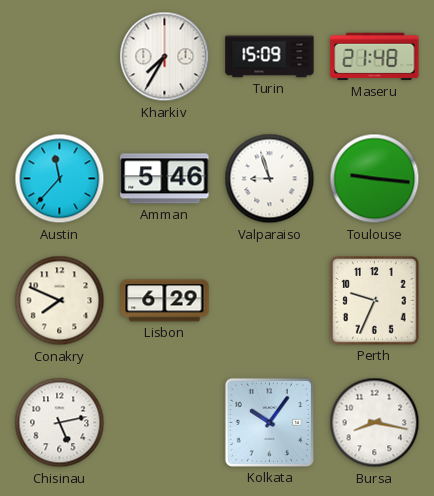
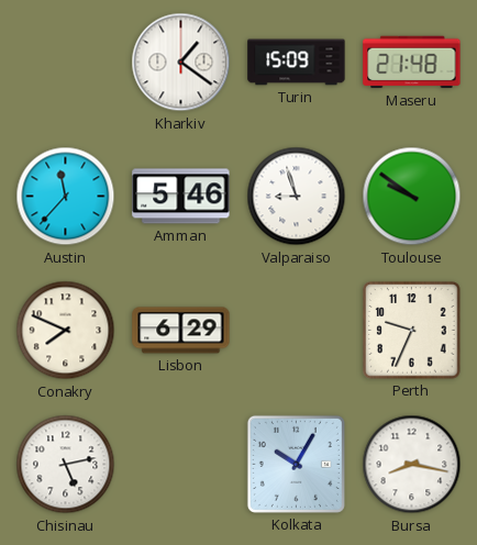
Kharkiv: 7:35 -> 1:21
Toulouse: 9:16 -> 9:51
Kolkata: 10:06 -> 10:05
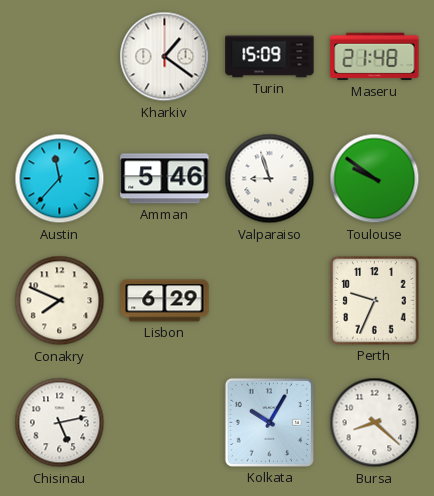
Bursa: 8:17 -> 8:22
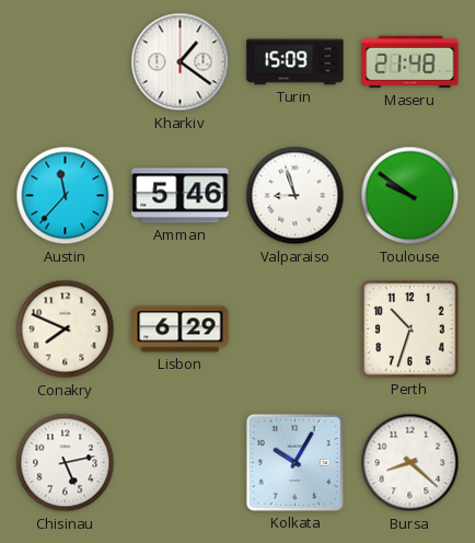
Perth: 9:34 -> 10:33
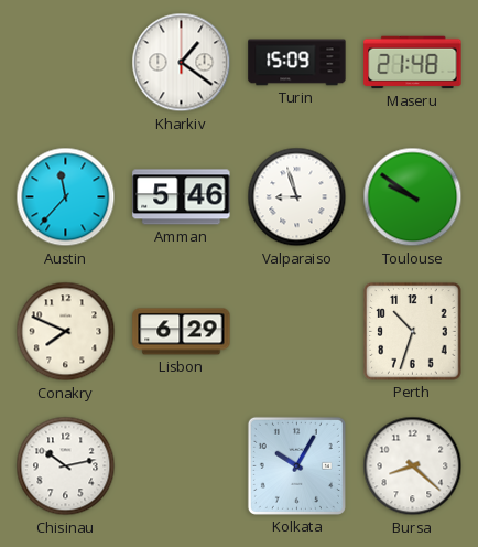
Chisinau: 5:13 -> 10:13
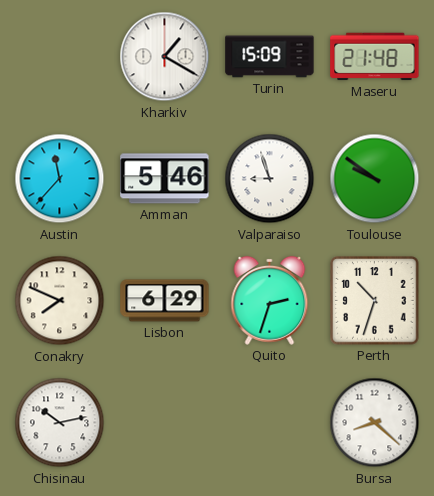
Kharkiv: 1:21 -> 1:20
Quito: none -> 2:33
Kolkata: 10:05 -> none
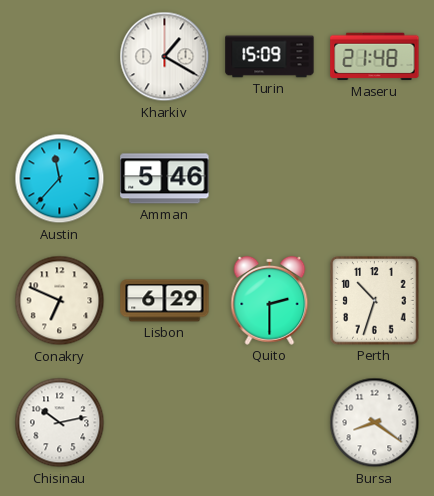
Valparaiso: 8:57 -> none
Toulouse: 9:51 -> none
Conakry: 7:49 -> 6:49
Quito: 2:33 -> 2:30
Bursa: 8:22 -> 8:21
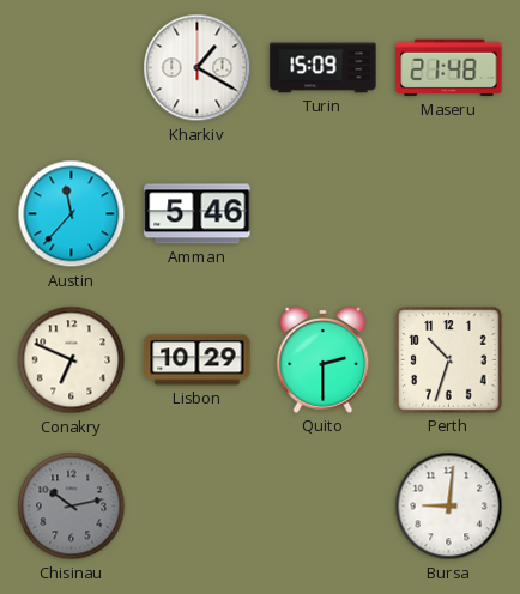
Lisbon: 6:29 -> 10:29
Chisinau dial: white -> grey
Bursa: 8:21 -> 9:01
